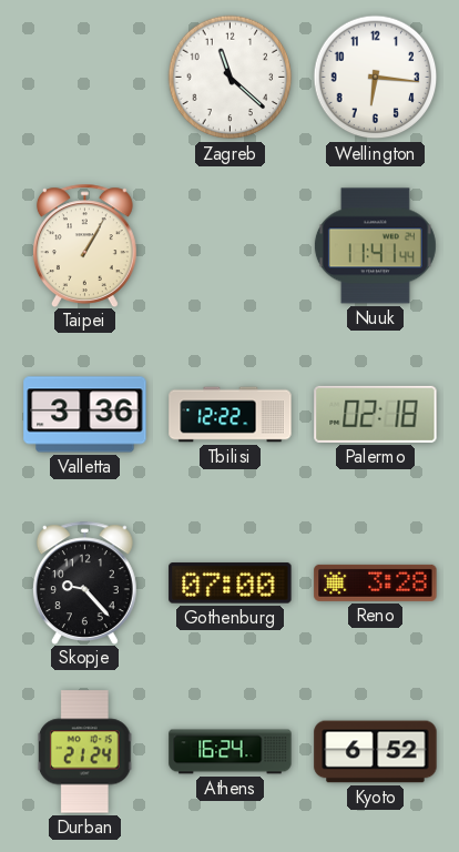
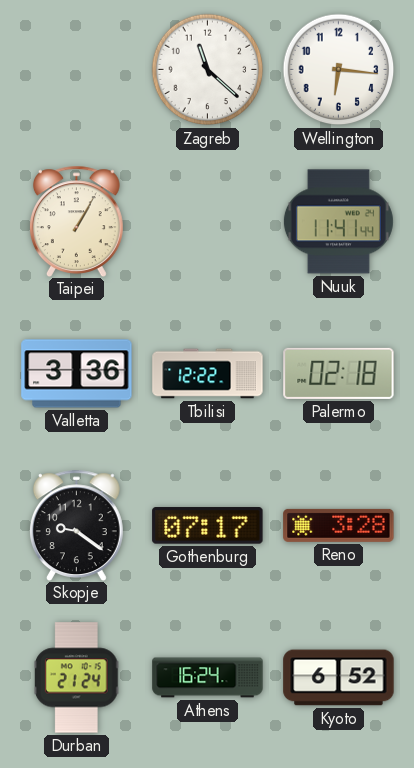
Skopje: 9:23 -> 9:21
Gothenburg: 07:00 -> 07:17
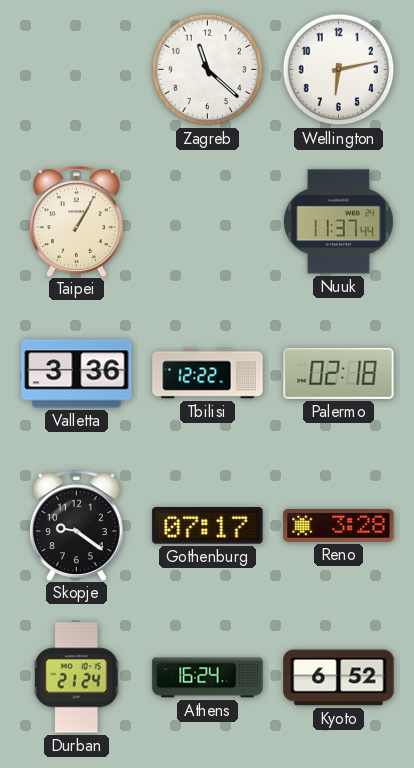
Wellington: 6:16 -> 6:13
Nuuk: 11:41 -> 11:37
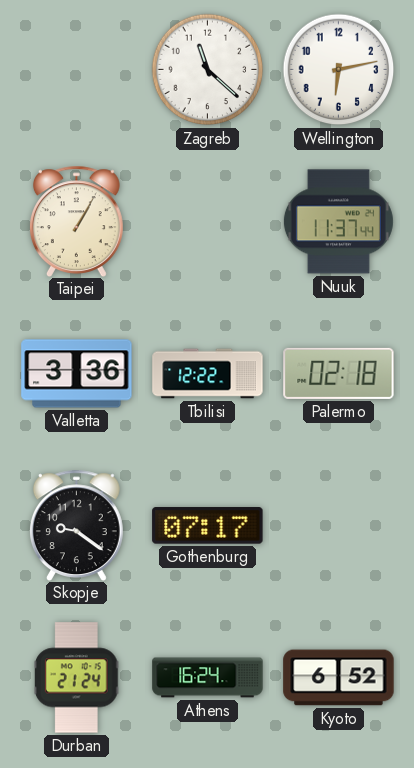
Reno: 3:28 -> none
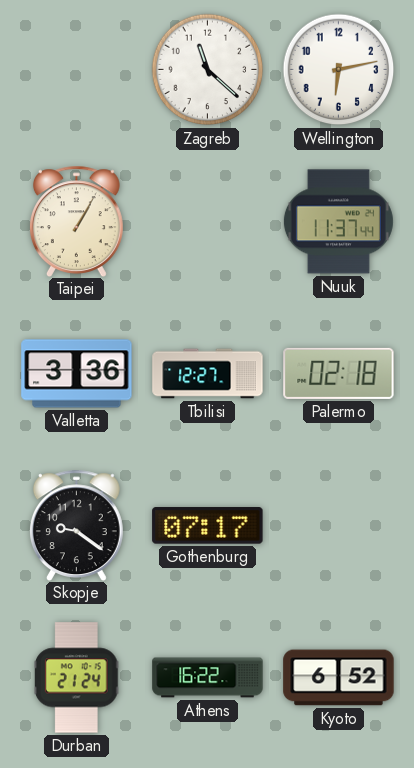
Tbilisi: 12:22 -> 12:27
Athens: 16:24 -> 16:22
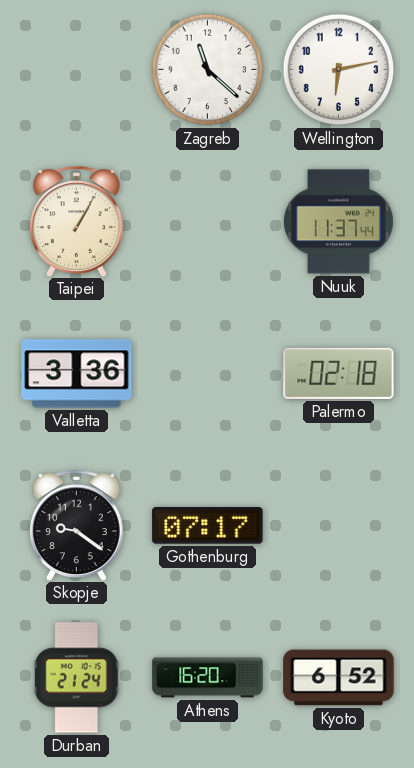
Tbilisi: 12:27 -> none
Athens: 16:22 -> 16:20
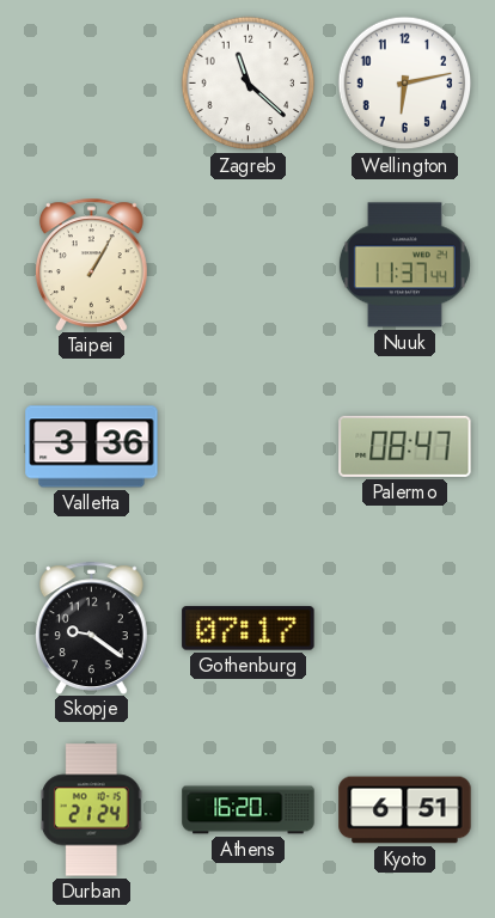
Palermo: 02:18 -> 08:47
Kyoto: 6:52 -> 6:51
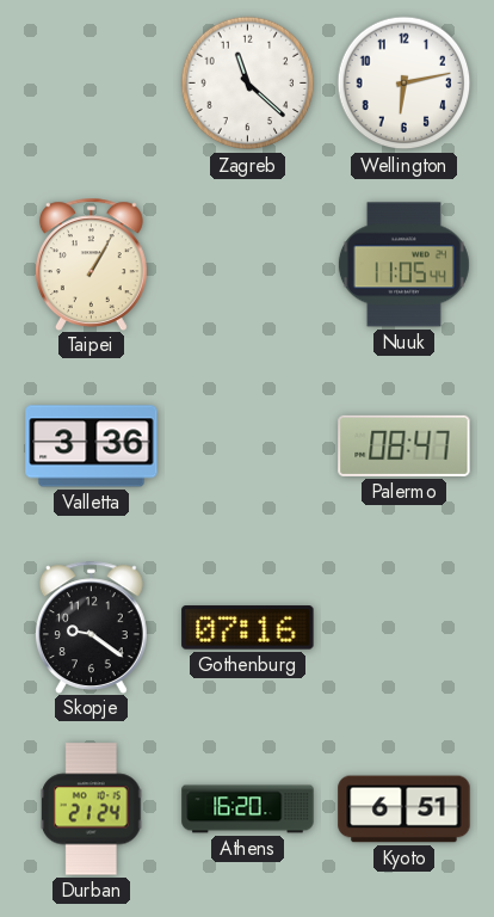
Nuuk: 11:37 -> 11:05
Gothenburg: 07:17 -> 07:16
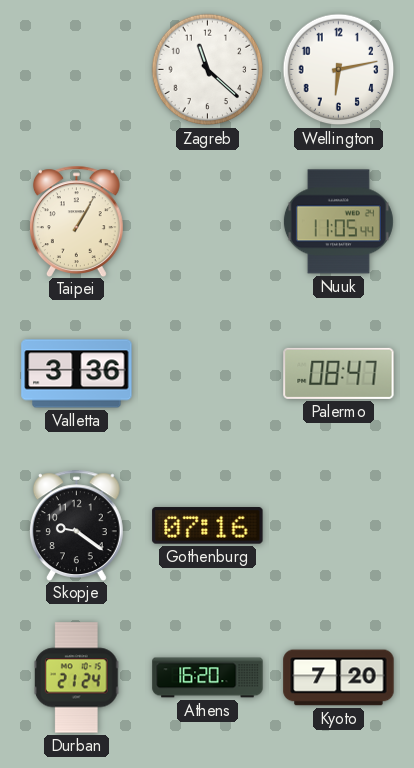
Kyoto: 6:51 -> 7:20
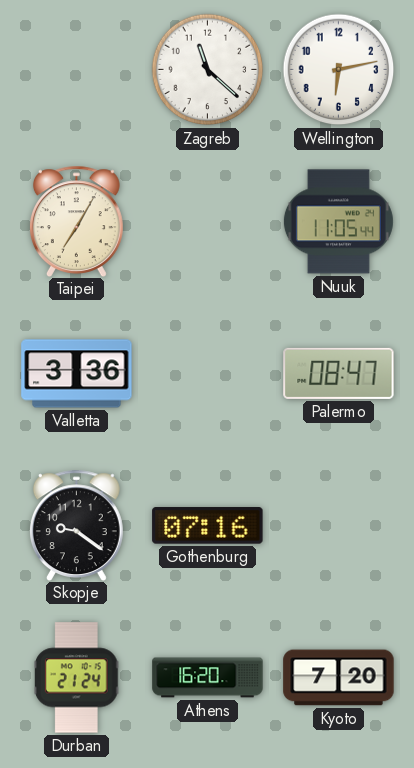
Taipei: 1:05 -> 7:05
